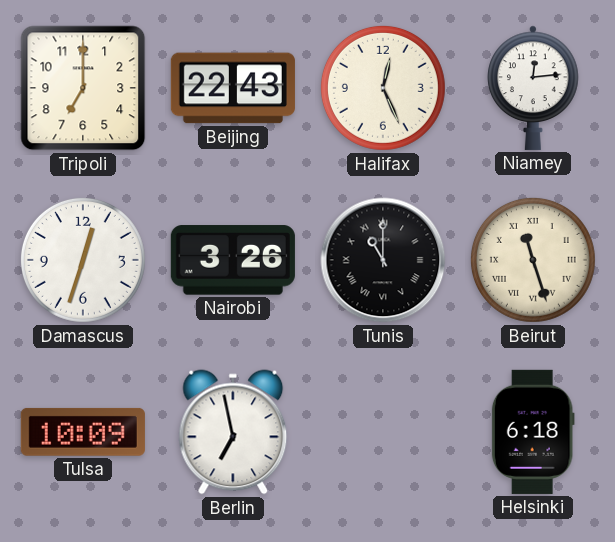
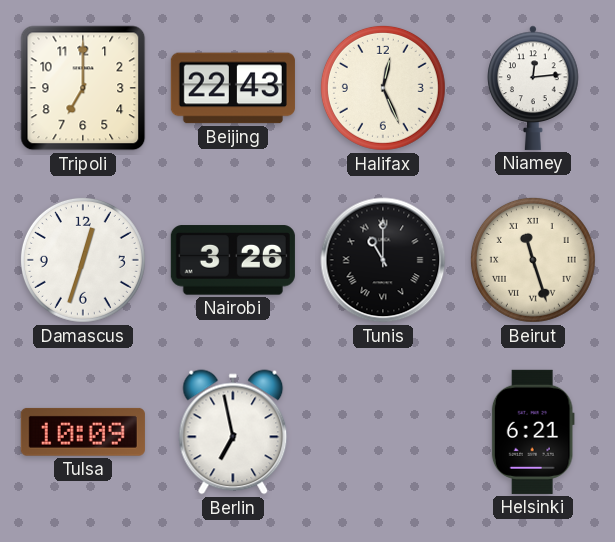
Helsinki: 6:18 -> 6:21
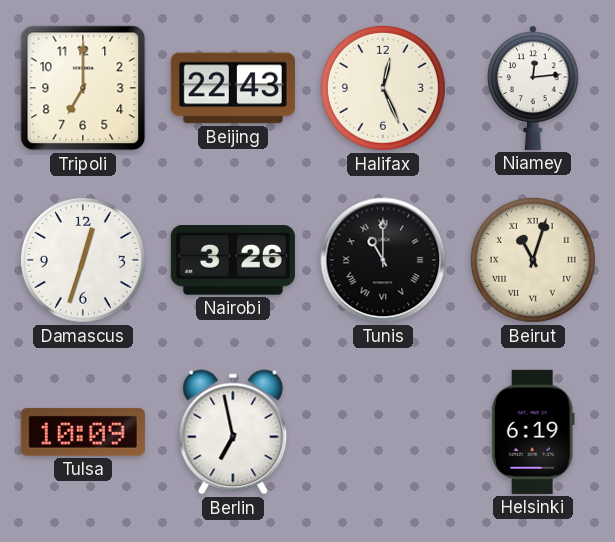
Beirut: 11:27 -> 11:03
Helsinki: 6:21 -> 6:19
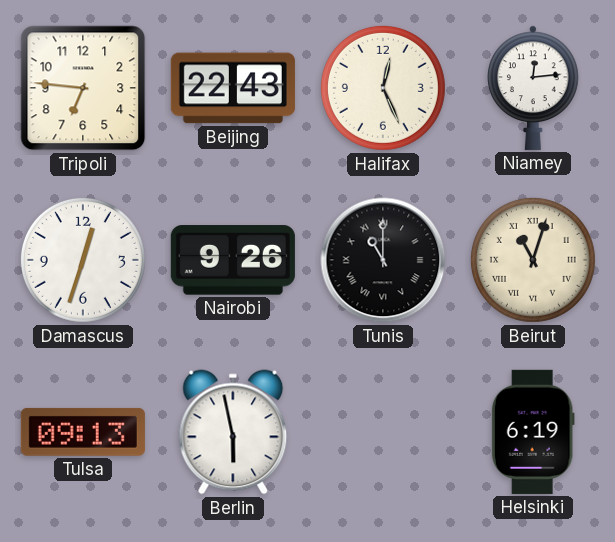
Tripoli: 7:00 -> 6:46
Nairobi: 3:26 -> 9:26
Tulsa: 10:09 -> 09:13
Berlin: 6:58 -> 5:58
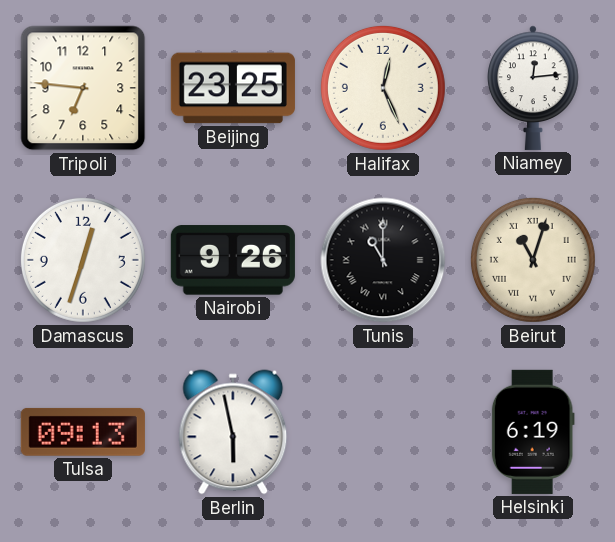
Beijing: 22:43 -> 23:25
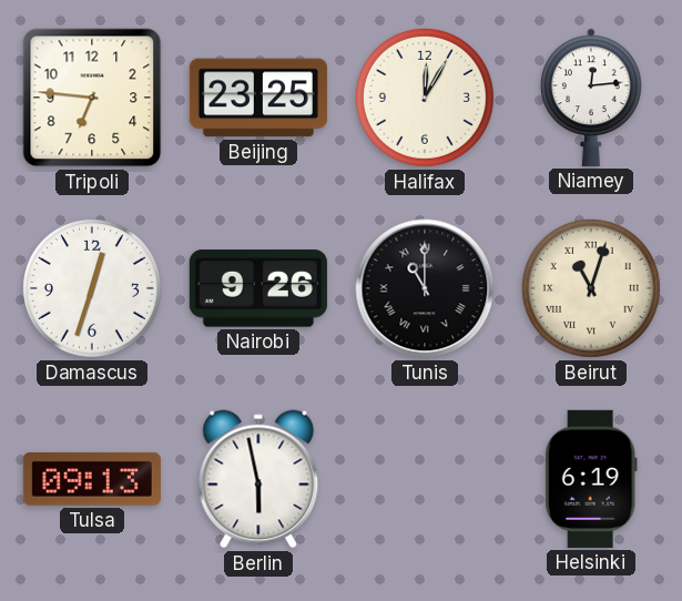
Halifax: 12:26 -> 12:05
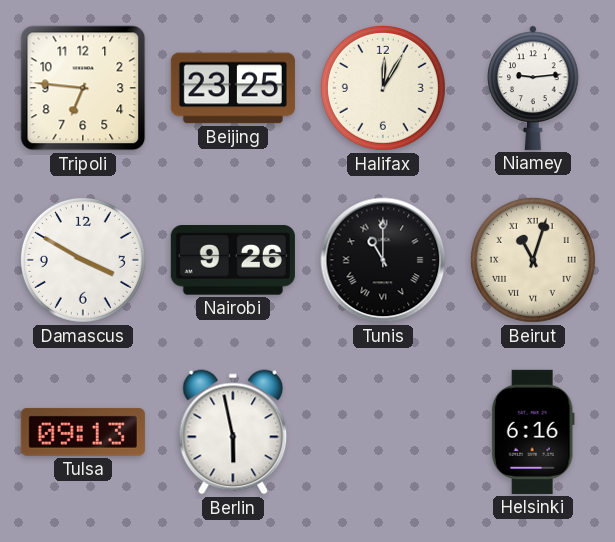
Niamey: 12:14 -> 9:14
Damascus: 12:33 -> 3:50
Helsinki: 6:19 -> 6:16
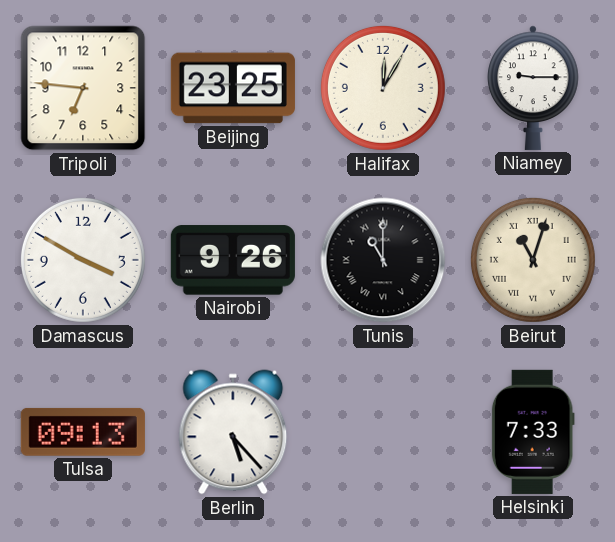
Niamey: 9:14 -> 9:15
Berlin: 5:58 -> 5:23
Helsinki: 6:16 -> 7:33
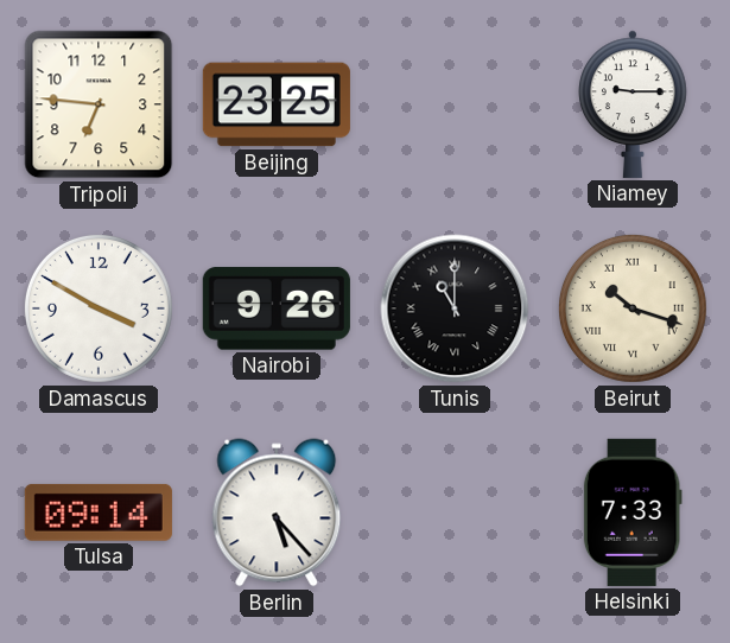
Halifax: 12:05 -> none
Beirut: 11:03 -> 10:18
Tulsa: 09:13 -> 09:14
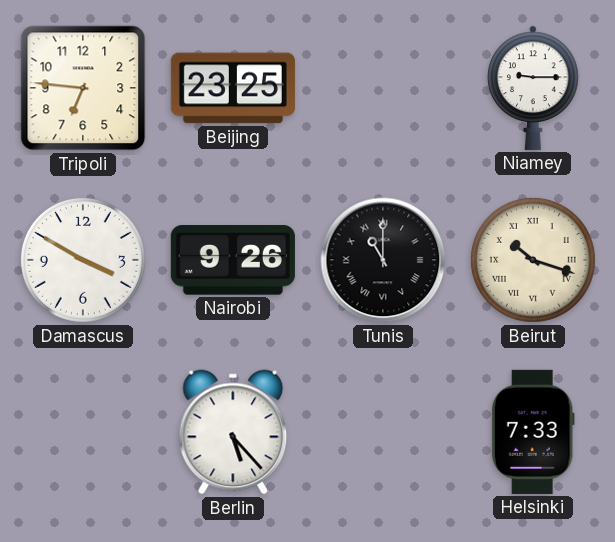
Tulsa: 09:14 -> none
